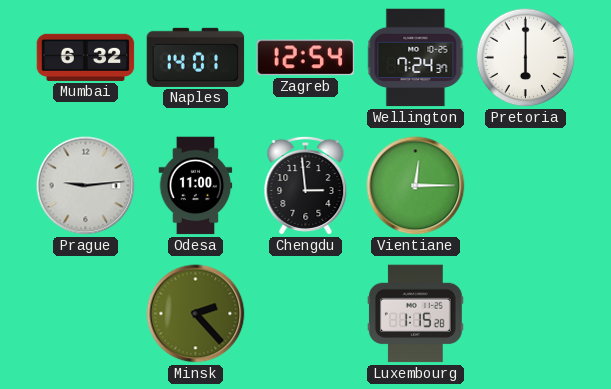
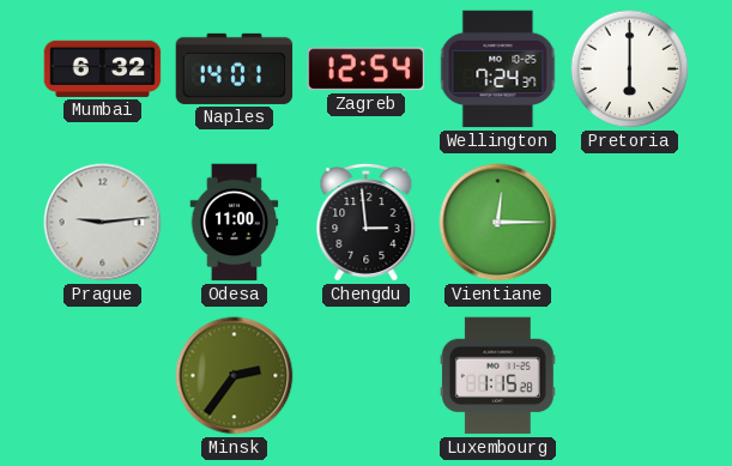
Minsk: 2:23 -> 2:36
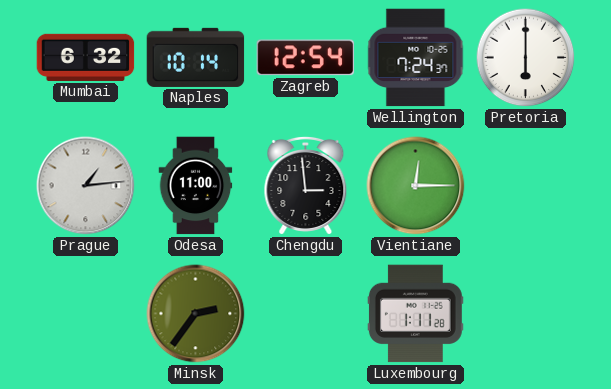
Naples: 14:01 -> 10:14
Prague: 9:14 -> 1:14
Luxembourg: 1:15 -> 1:11
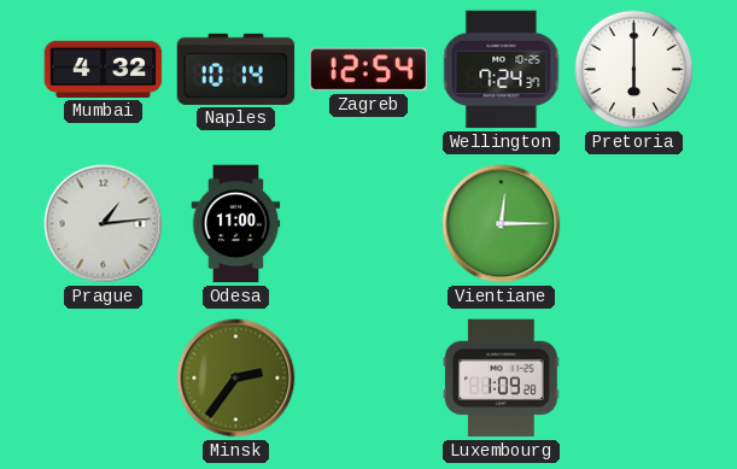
Mumbai: 6:32 -> 4:32
Chengdu: 2:59 -> none
Luxembourg: 1:11 -> 1:09
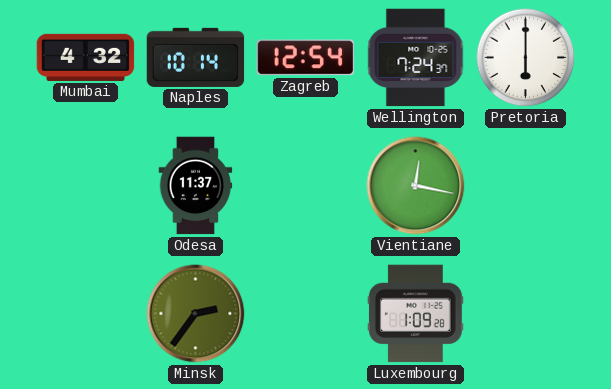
Prague: 1:14 -> none
Odesa: 11:00 -> 11:37
Vientiane: 12:15 -> 12:17
